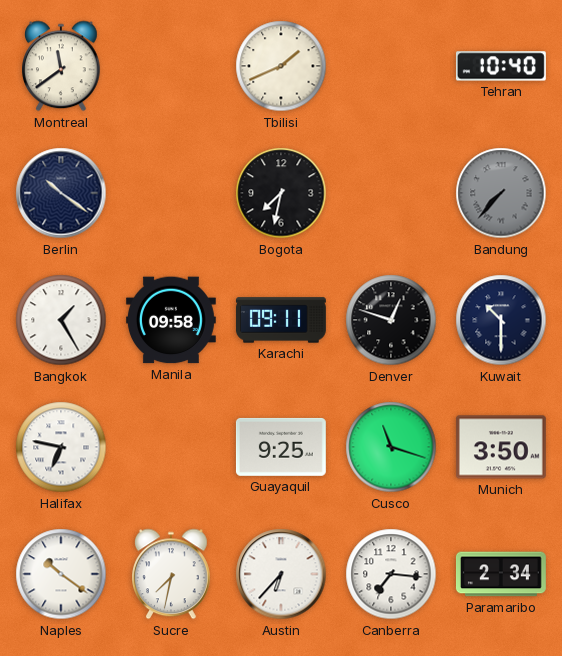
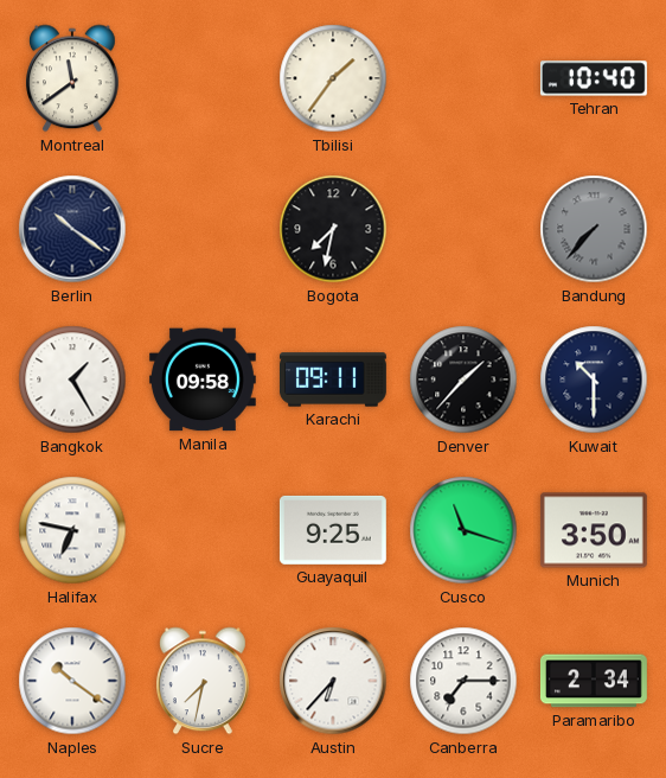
Tbilisi: 1:41 -> 1:36
Denver: 12:48 -> 1:37
Canberra: 7:16 -> 7:15
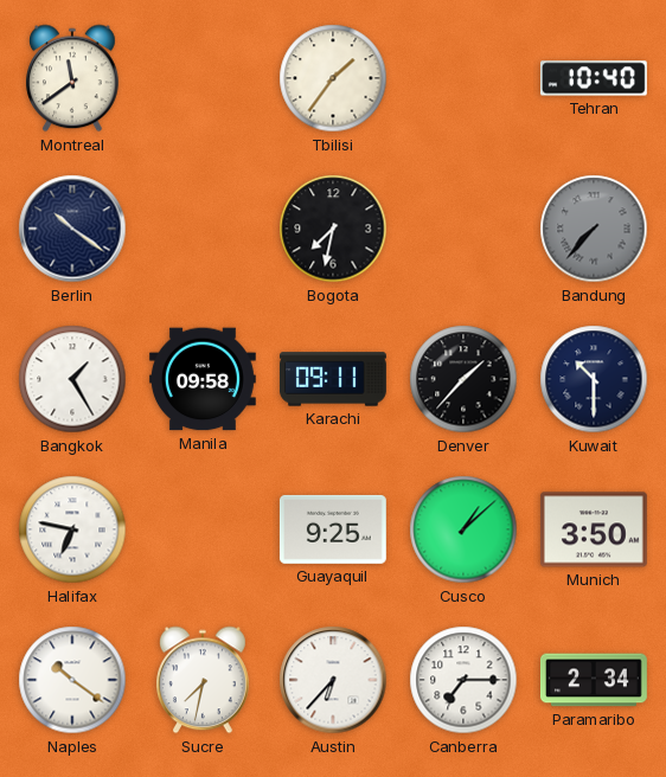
Cusco: 11:18 -> 1:08
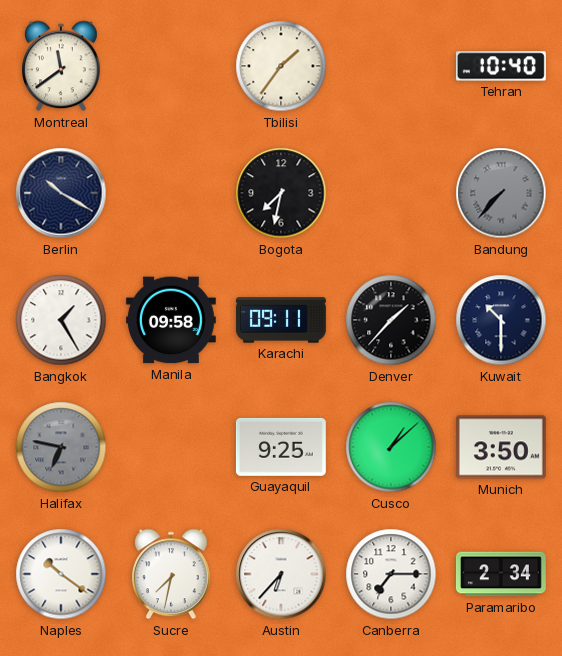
Berlin: 10:21 -> 10:20
Halifax dial: white -> grey
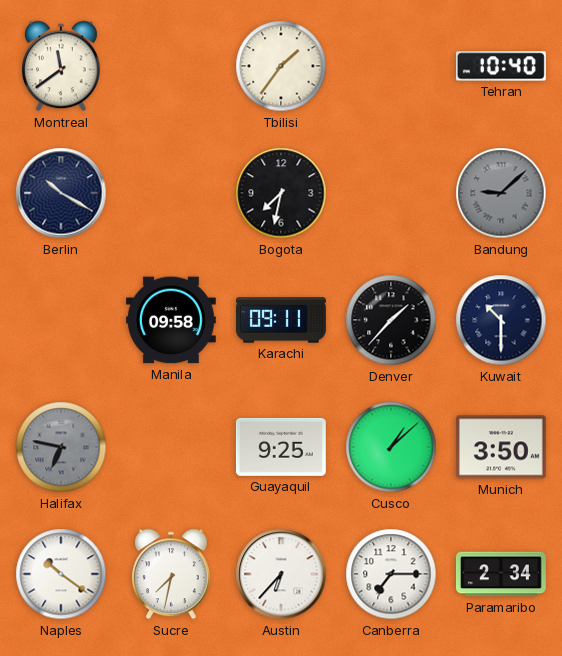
Bandung: 7:37 -> 9:08
Bangkok: 1:25 -> none
